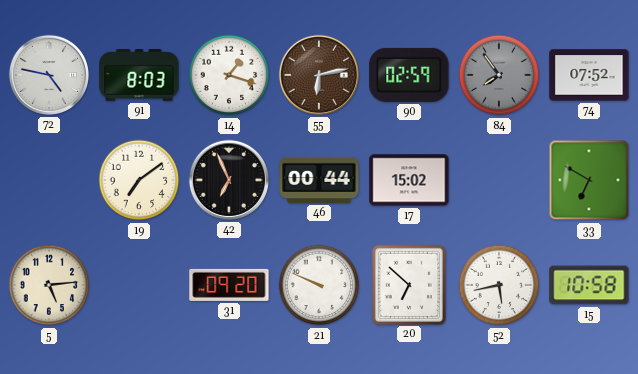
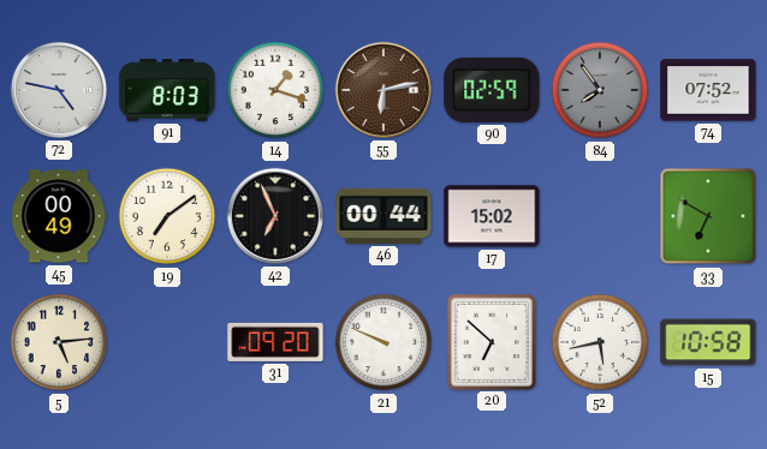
45: none -> 00:49
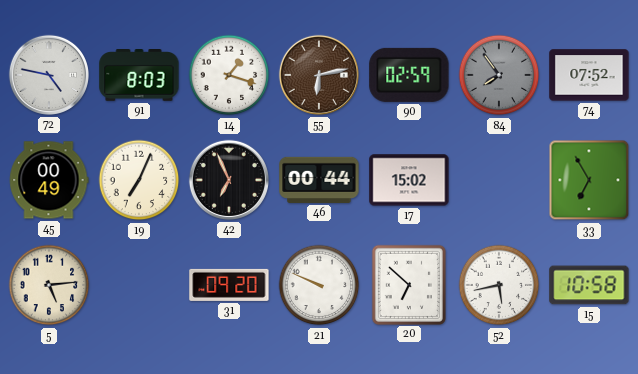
19: 7:09 -> 7:04
33: 6:50 -> 6:55
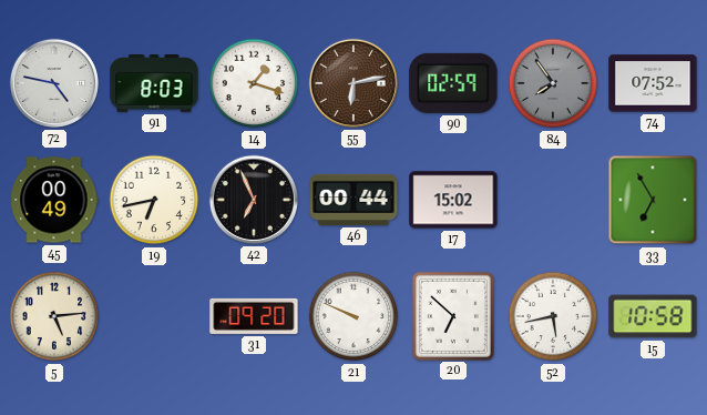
19: 7:04 -> 6:43
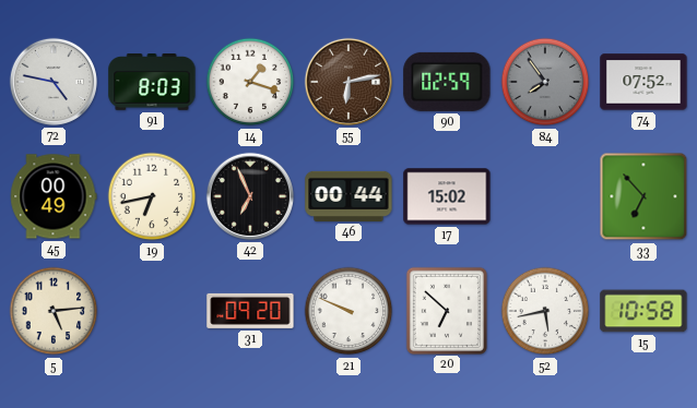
33: 6:55 -> 6:53
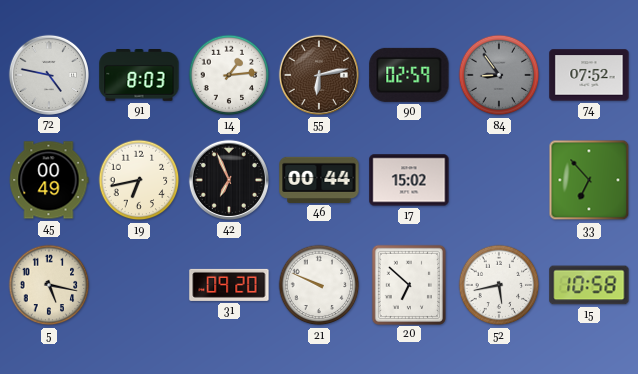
14: 1:18 -> 1:14
84: 7:54 -> 8:54
5: 5:14 -> 5:17
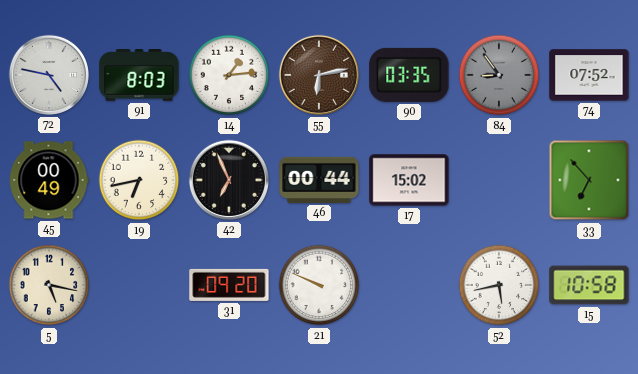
90: 02:59 -> 03:35
20: 6:52 -> none
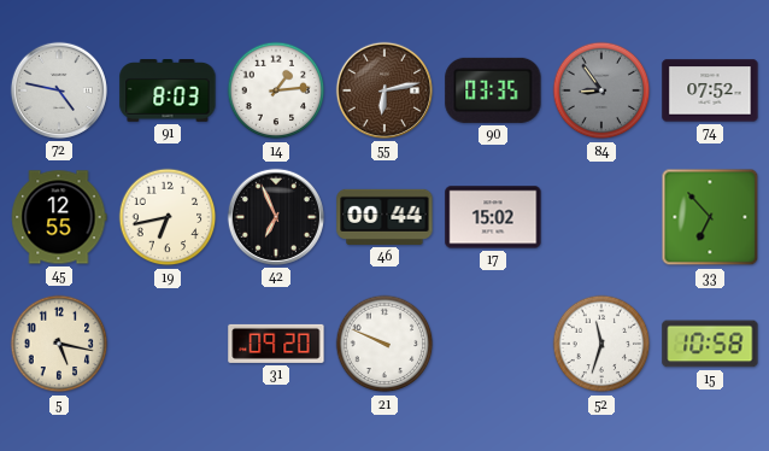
45: 00:49 -> 12:55
52: 5:43 -> 11:33
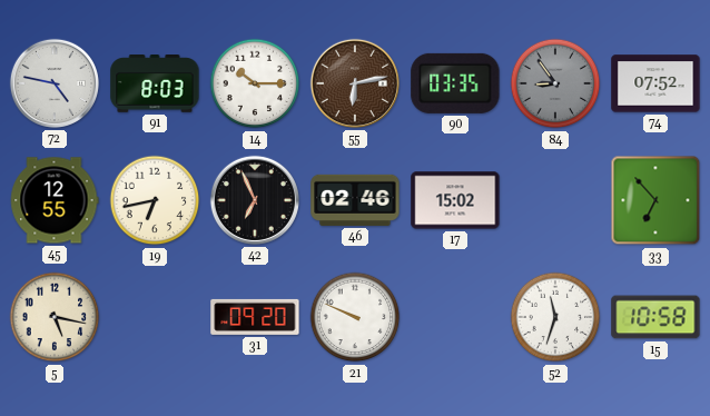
14: 1:14 -> 10:15
46: 00:44 -> 02:46
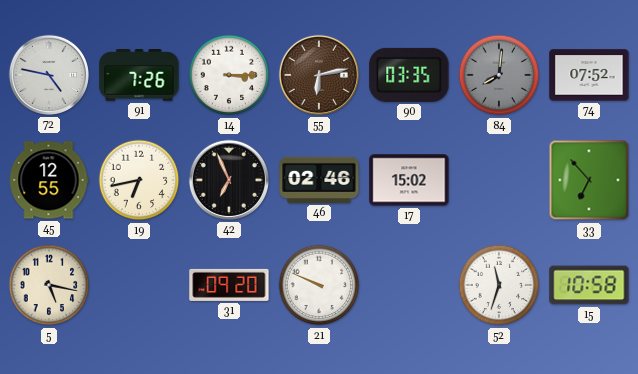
91: 8:03 -> 7:26
14: 10:15 -> 3:15
84: 8:54 -> 8:01
